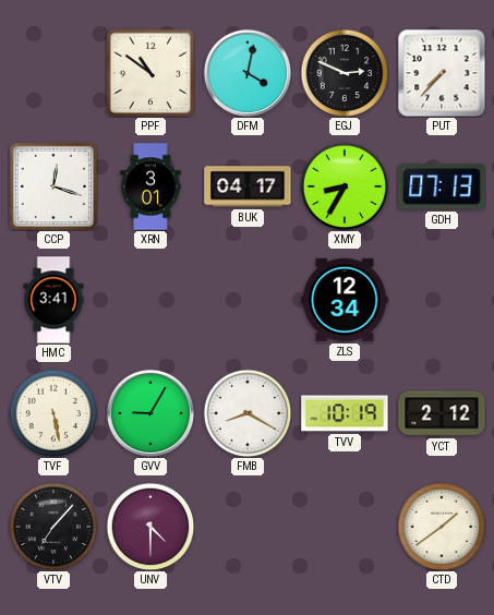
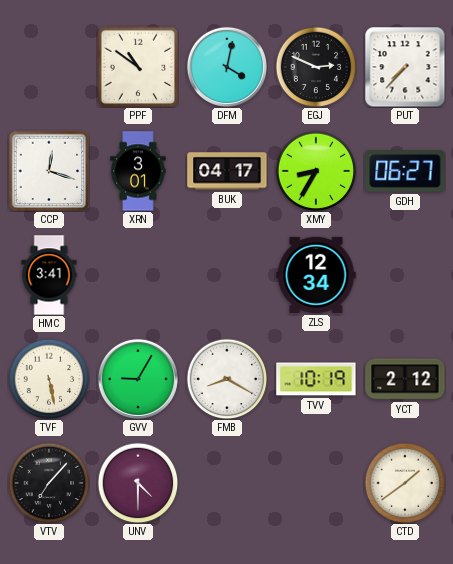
GDH: 07:13 -> 06:27
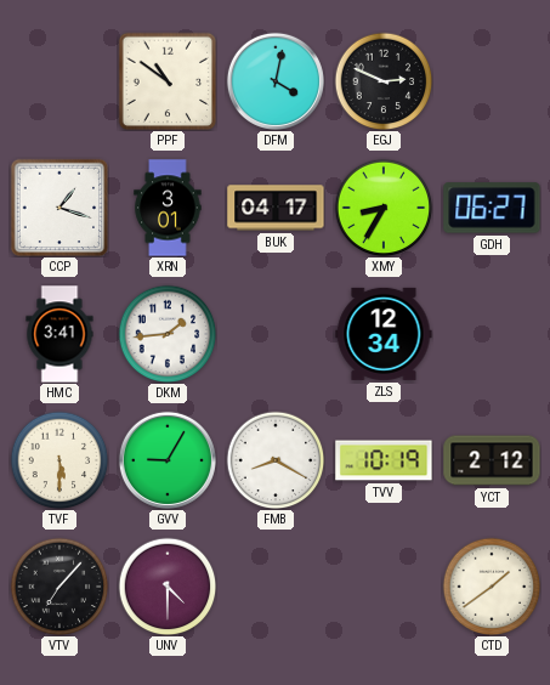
PUT: 7:37 -> none
CCP: 12:18 -> 1:18
DKM: none -> 1:44
TVF: 5:28 -> 5:30
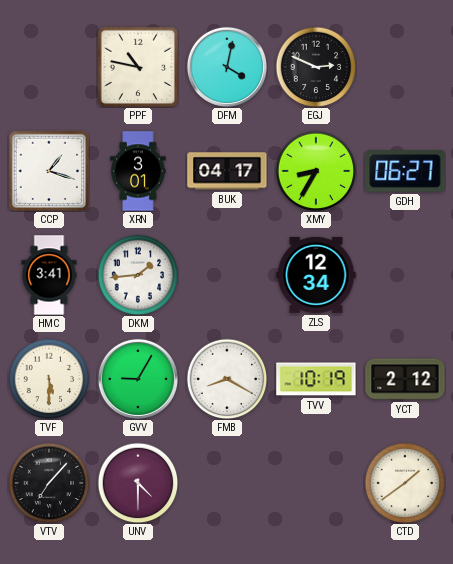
PPF: 10:51 -> 10:47
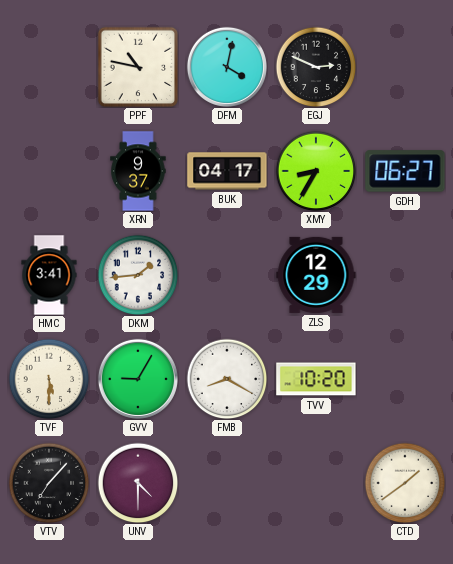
CCP: 1:18 -> none
XRN: 3:01 -> 9:37
ZLS: 12:34 -> 12:29
TVV: 10:19 -> 10:20
YCT: 2:12 -> none
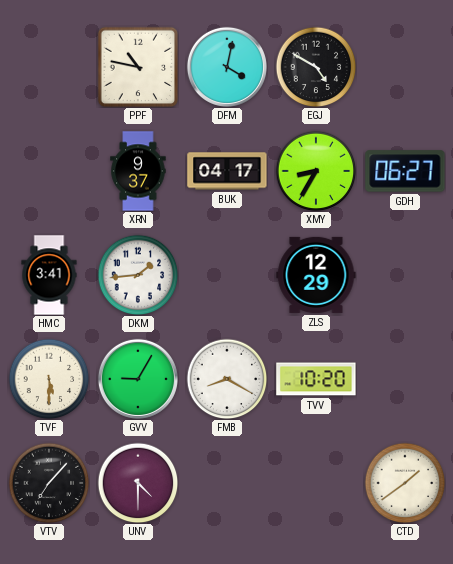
EGJ: 2:49 -> 4:50
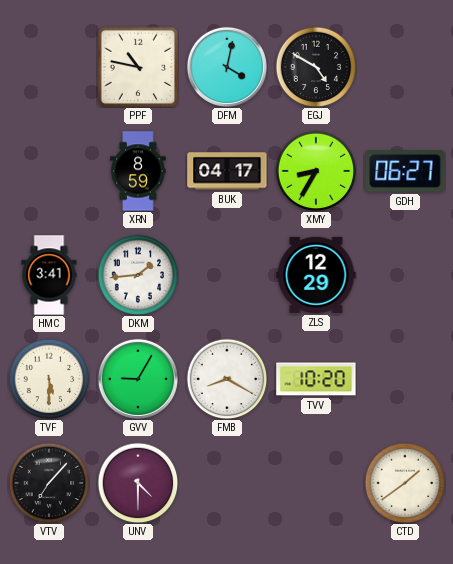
XRN: 9:37 -> 8:59
